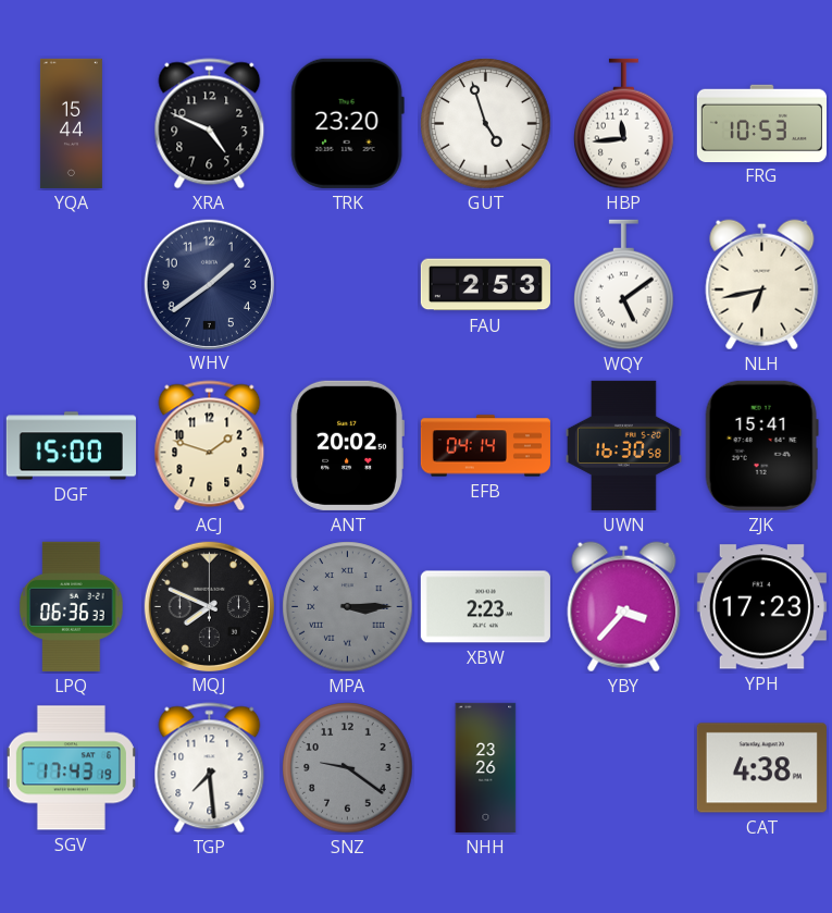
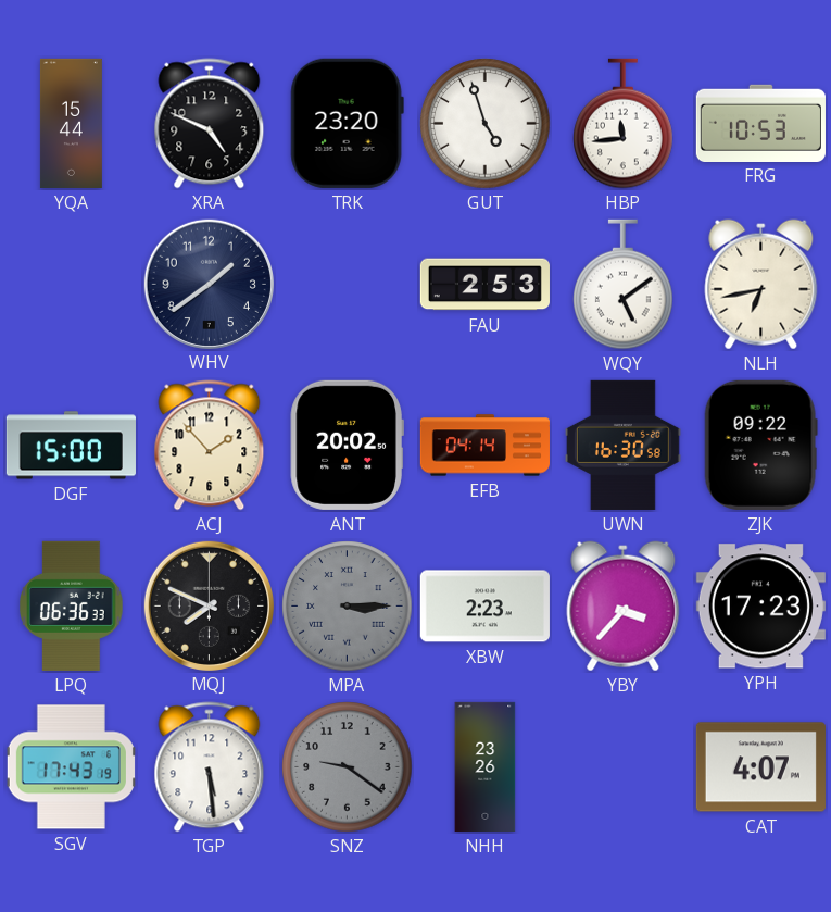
ACJ: 1:48 -> 1:53
ZJK: 15:41 -> 09:22
TGP: 7:29 -> 5:29
CAT: 4:38 -> 4:07
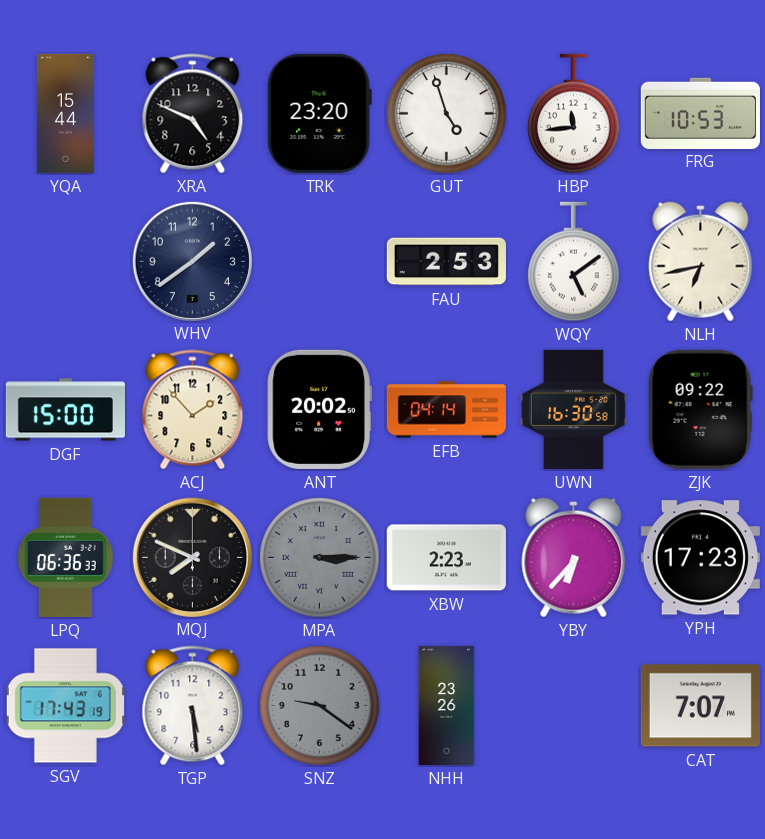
YBY: 3:37 -> 6:37
CAT: 4:07 -> 7:07
